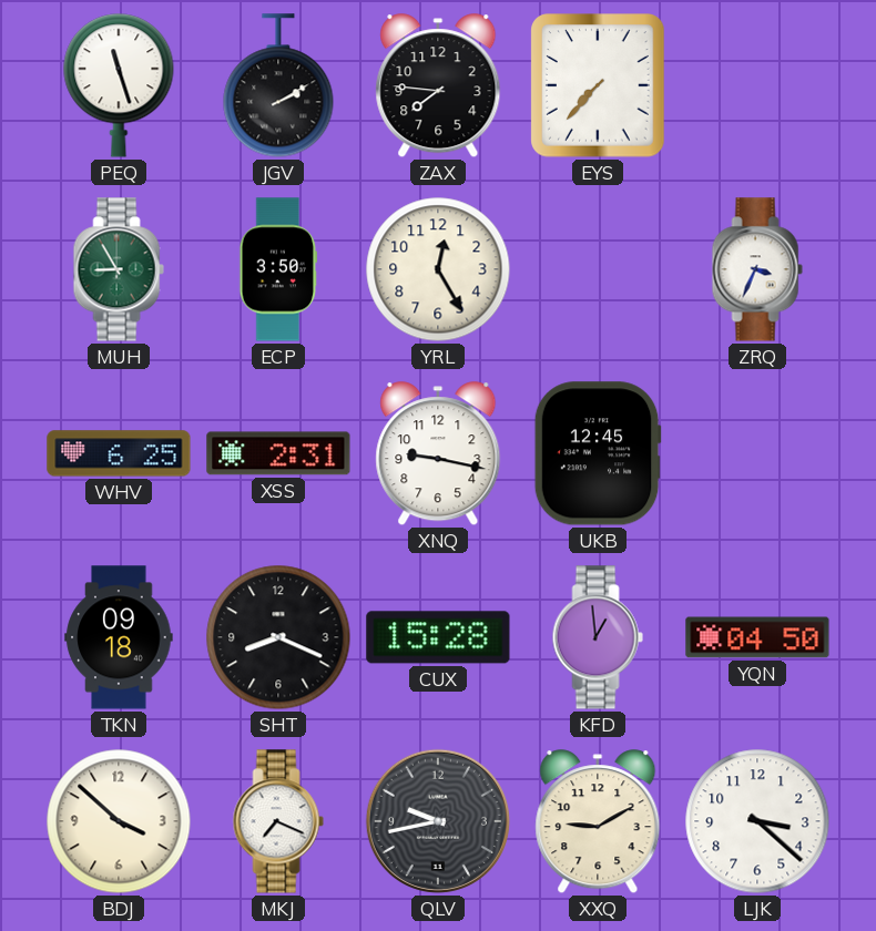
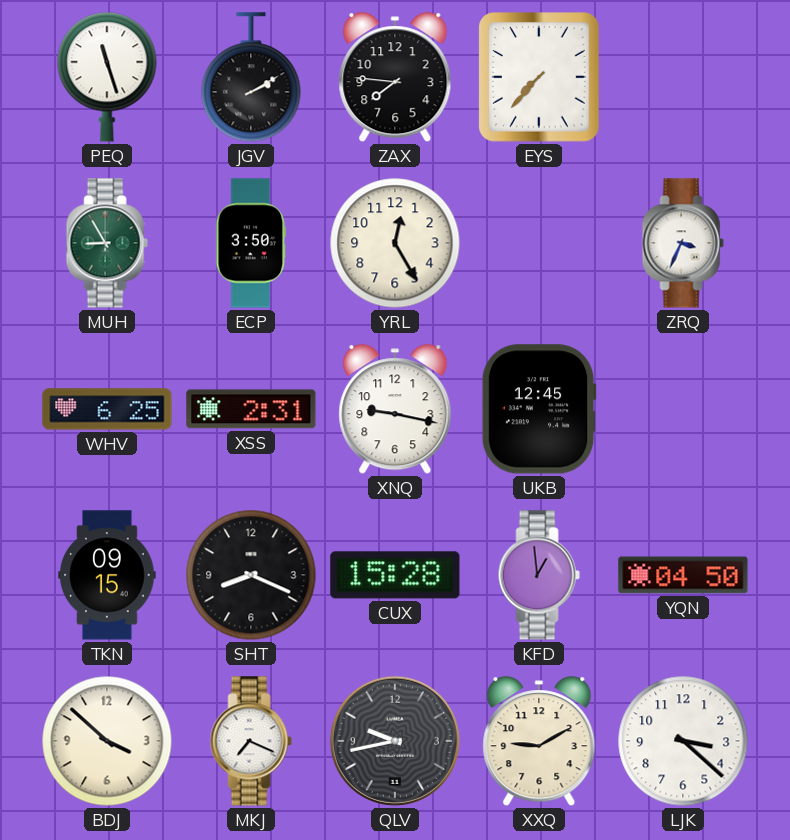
TKN: 09:18 -> 09:15
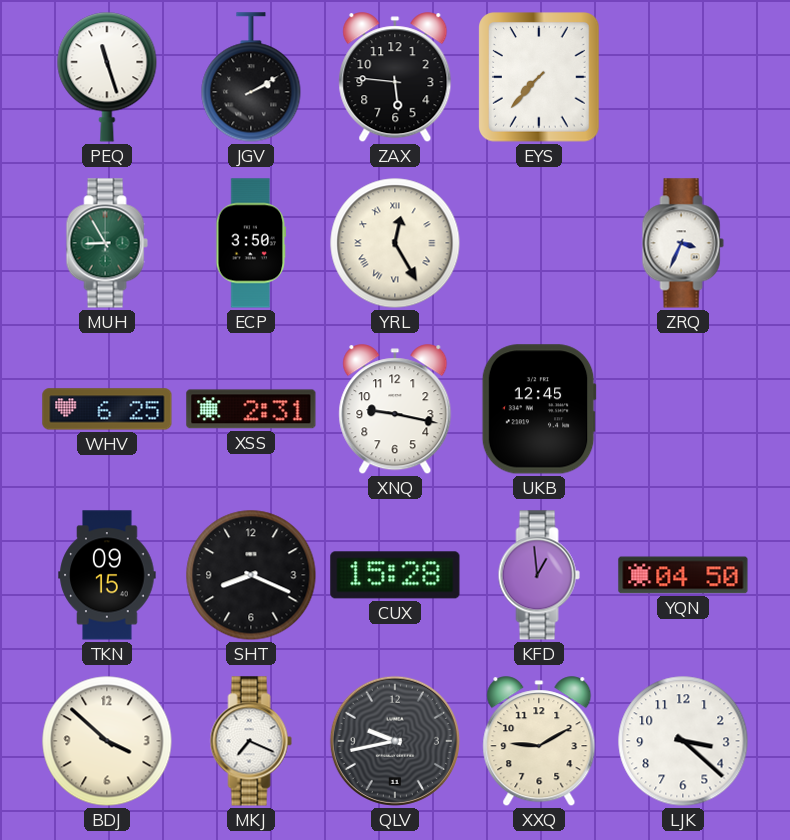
ZAX: 7:46 -> 5:46
YRL numerals: Arabic -> Roman
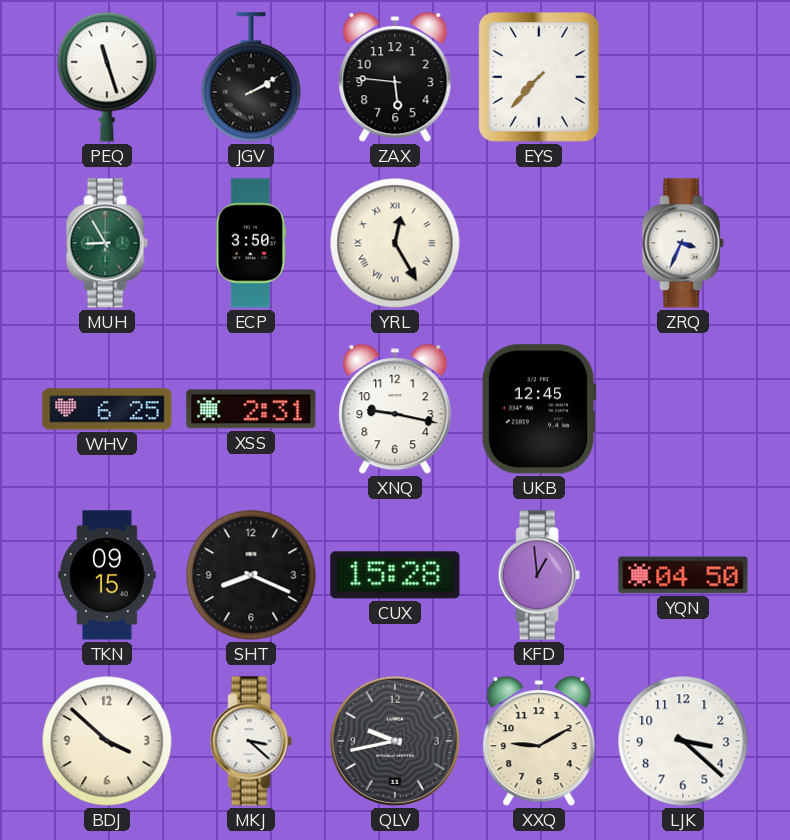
MKJ: 7:19 -> 3:22
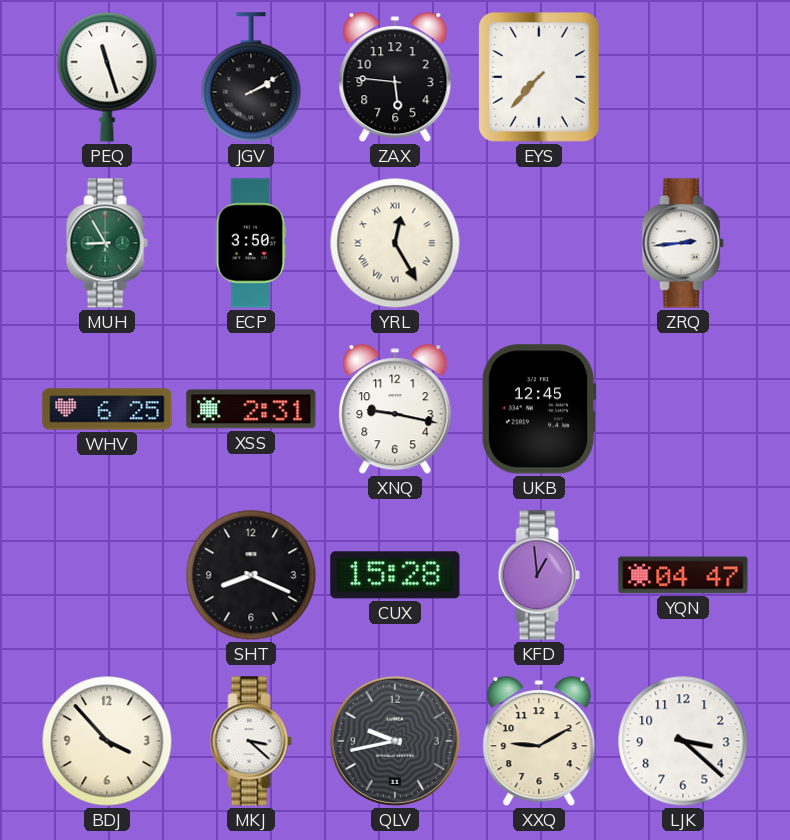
ZRQ: 3:34 -> 2:44
TKN: 09:15 -> none
YQN: 04:50 -> 04:47
BDJ: 3:52 -> 3:53
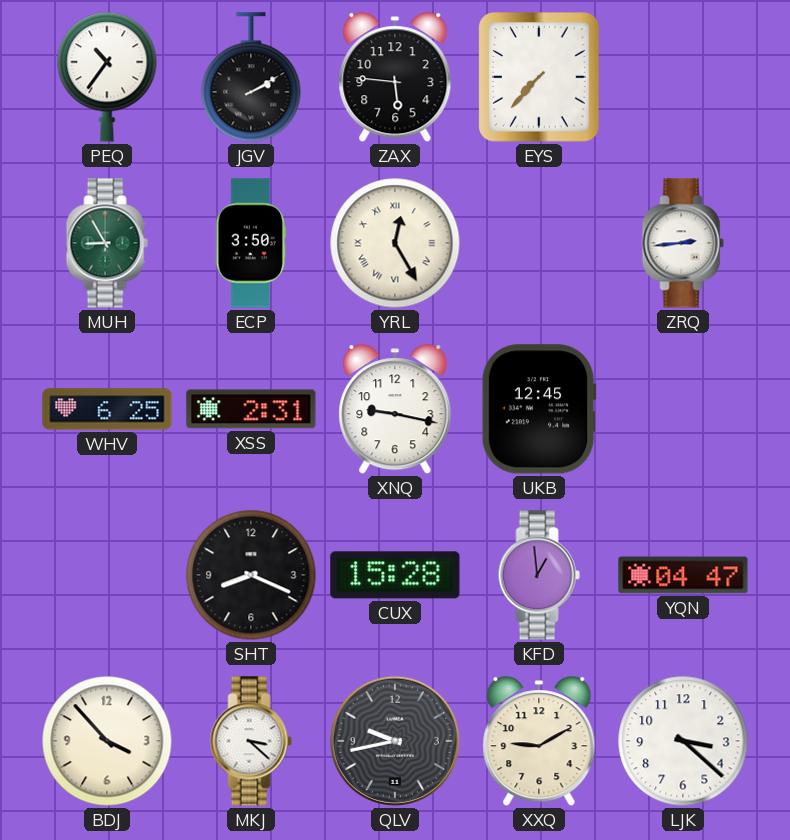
PEQ: 11:27 -> 10:36
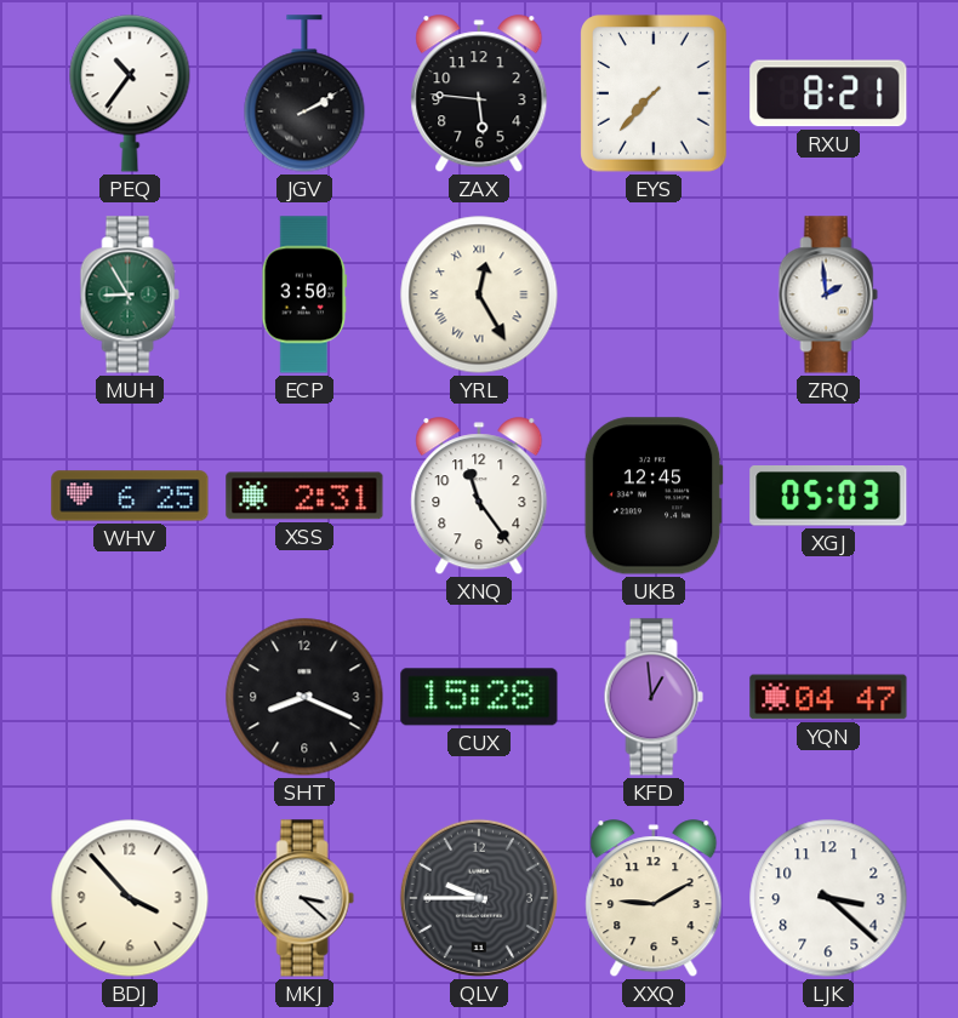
RXU: none -> 8:21
ZRQ: 2:44 -> 1:59
XNQ: 9:17 -> 11:24
XGJ: none -> 05:03
QLV: 9:43 -> 9:45
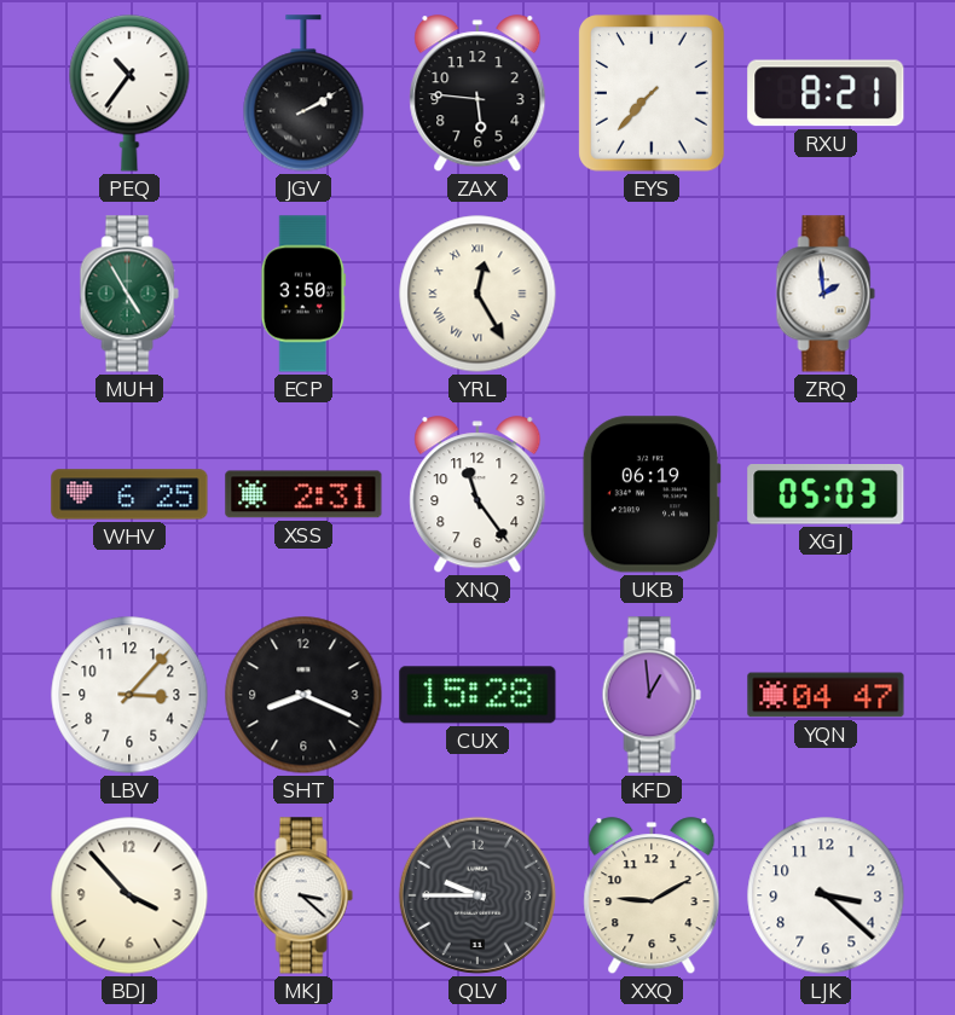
MUH: 8:55 -> 4:55
UKB: 12:45 -> 06:19
LBV: none -> 3:07
